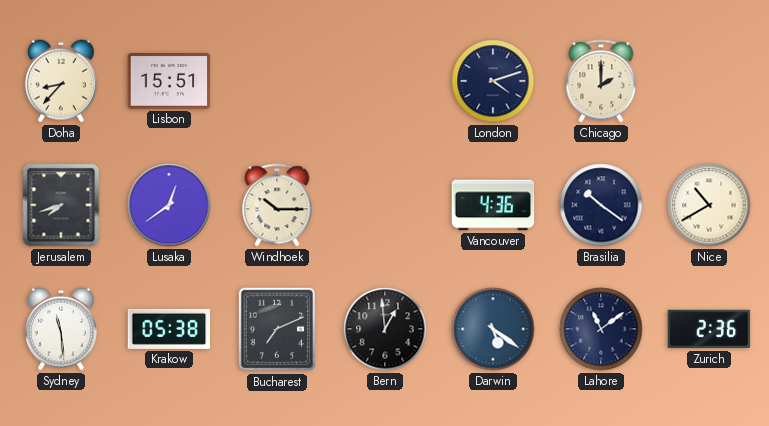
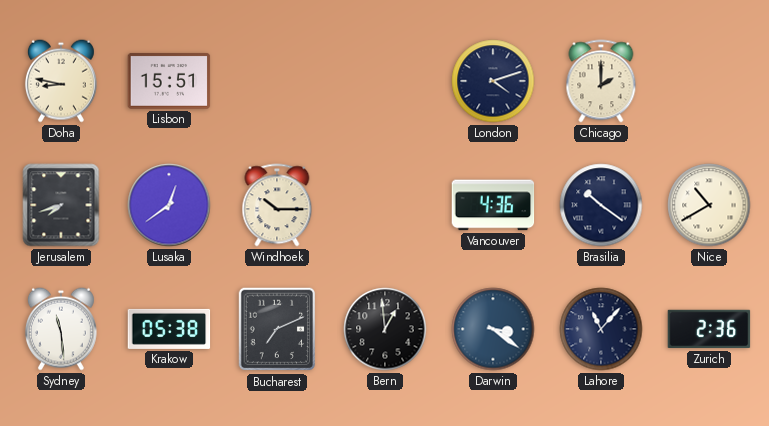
Doha: 8:37 -> 8:47
Darwin: 5:21 -> 3:21
Lahore: 11:09 -> 11:07
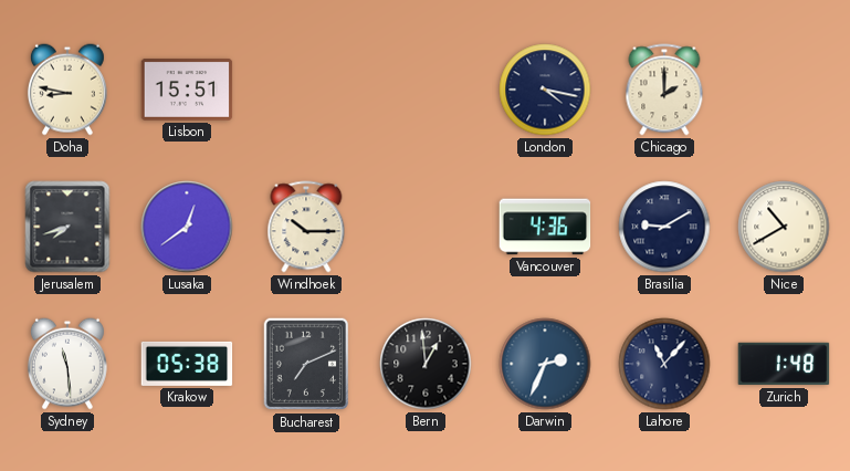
London: 4:12 -> 4:17
Brasilia: 10:21 -> 9:10
Darwin: 3:21 -> 2:34
Zurich: 2:36 -> 1:48
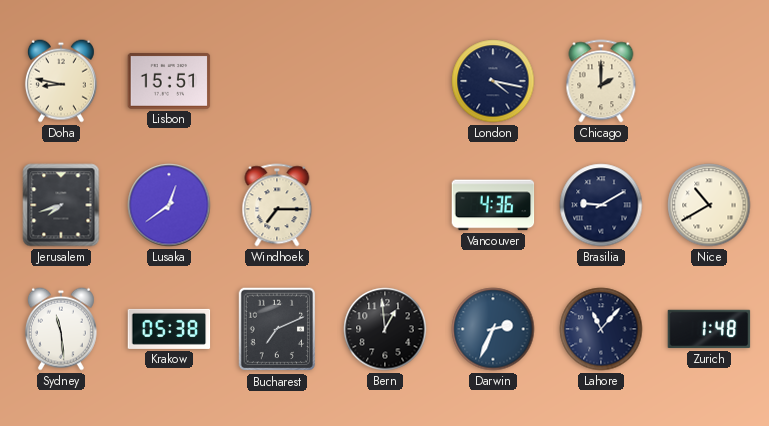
Windhoek: 10:15 -> 7:15
